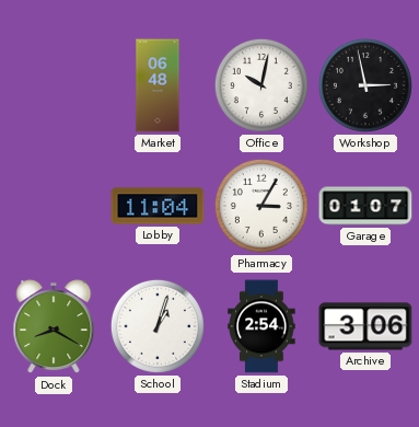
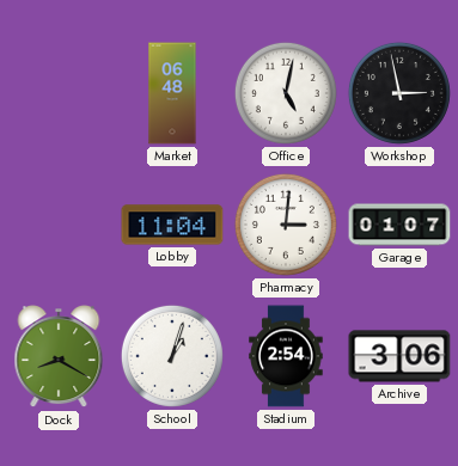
Office: 10:02 -> 5:02
Pharmacy: 3:05 -> 3:01
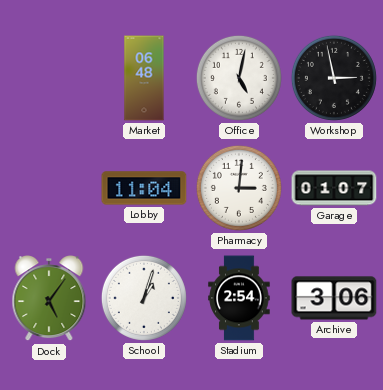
Dock: 8:20 -> 5:06
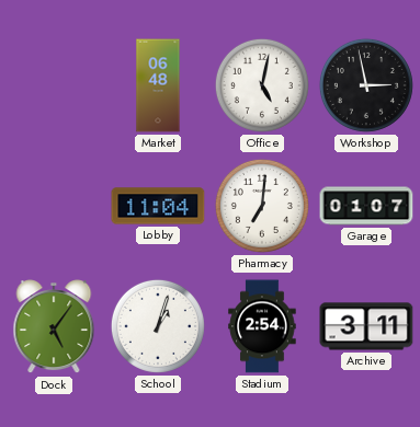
Pharmacy: 3:01 -> 7:01
Archive: 3:06 -> 3:11
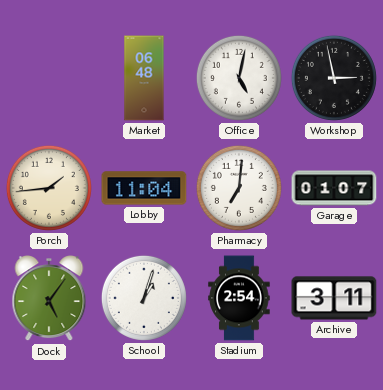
Porch: none -> 1:44
